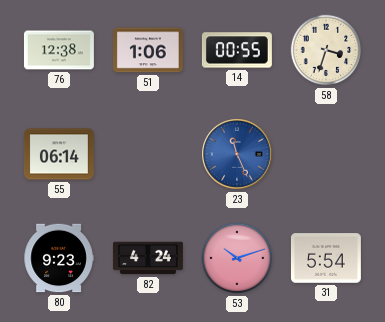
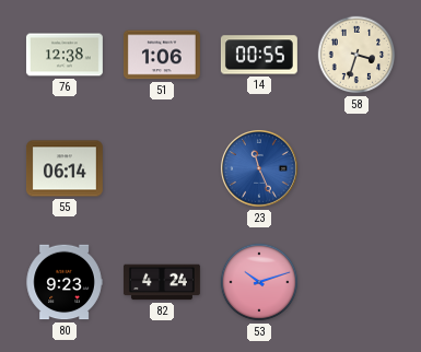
31: 5:54 -> none
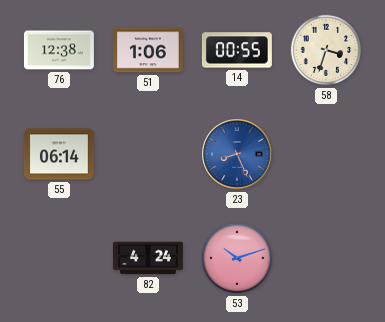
23: 11:26 -> 8:26
80: 9:23 -> none
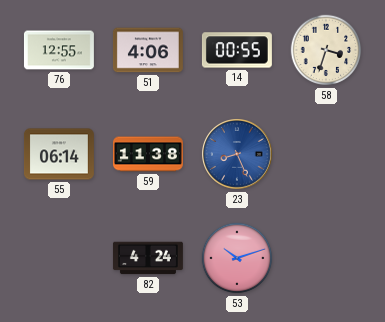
76: 12:38 -> 12:55
51: 1:06 -> 4:06
59: none -> 11:38
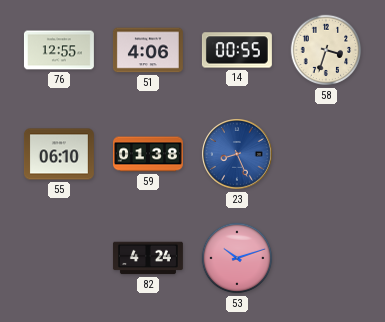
55: 06:14 -> 06:10
59: 11:38 -> 01:38
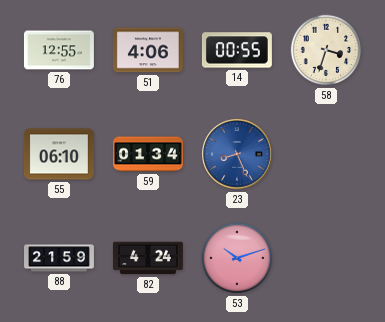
59: 01:38 -> 01:34
88: none -> 21:59
